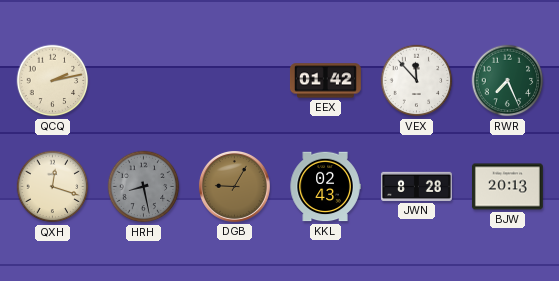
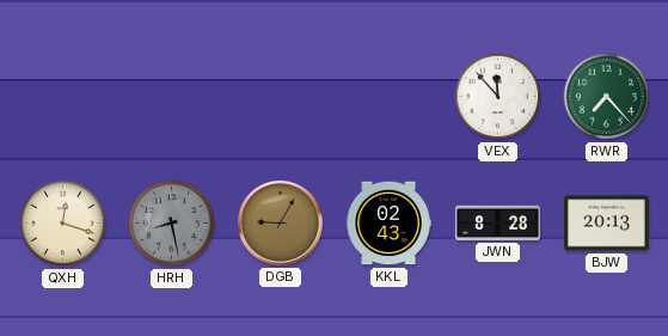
QCQ: 2:13 -> none
EEX: 01:42 -> none
RWR: 7:26 -> 7:23
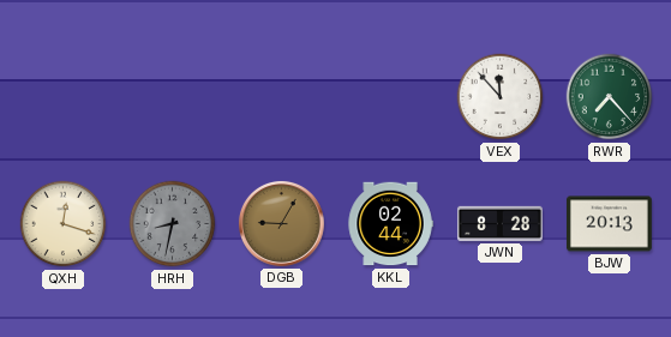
HRH: 8:28 -> 8:32
KKL: 02:43 -> 02:44
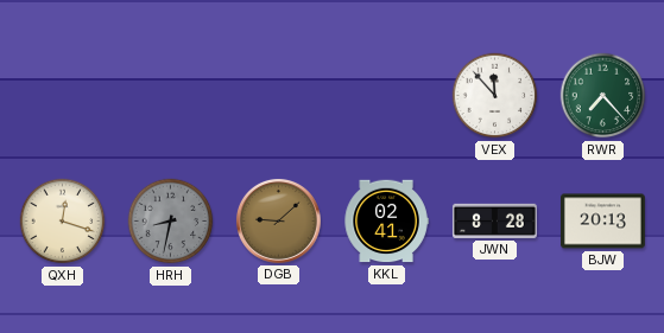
DGB: 9:05 -> 9:08
KKL: 02:44 -> 02:41
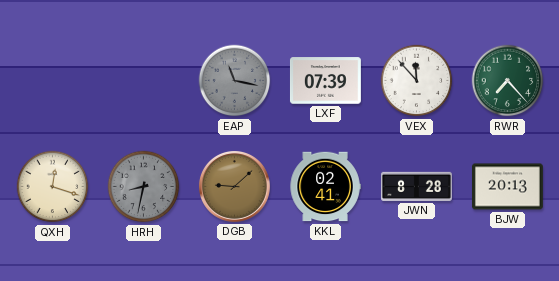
EAP: none -> 11:17
LXF: none -> 07:39
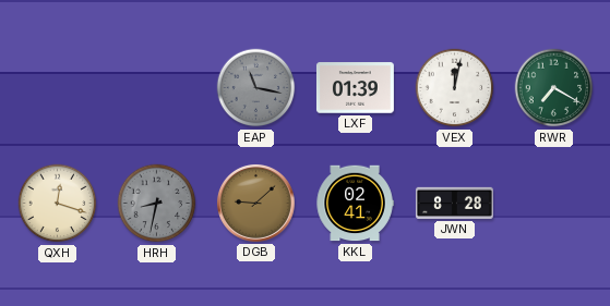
LXF: 07:39 -> 01:39
VEX: 11:53 -> 12:02
RWR: 7:23 -> 7:20
BJW: 20:13 -> none
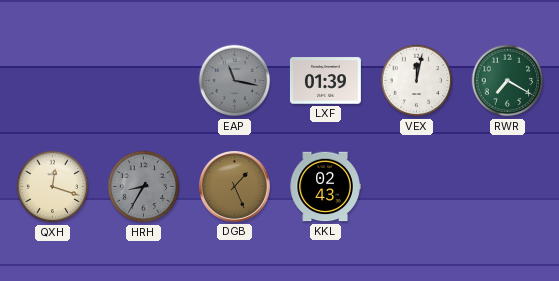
HRH: 8:32 -> 8:35
DGB: 9:08 -> 1:26
KKL: 02:41 -> 02:43
JWN: 8:28 -> none
